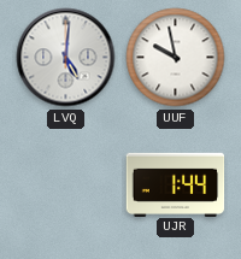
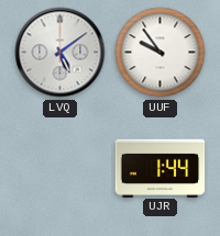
LVQ: 5:01 -> 5:09
UUF: 9:58 -> 9:54
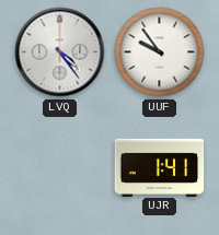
LVQ: 5:09 -> 4:24
UJR: 1:44 -> 1:41
